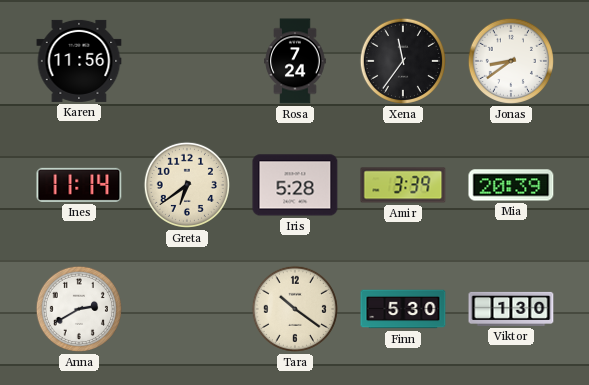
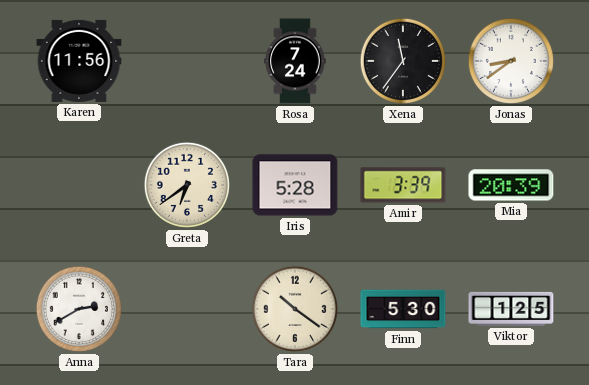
Ines: 11:14 -> none
Viktor: 1:30 -> 1:25
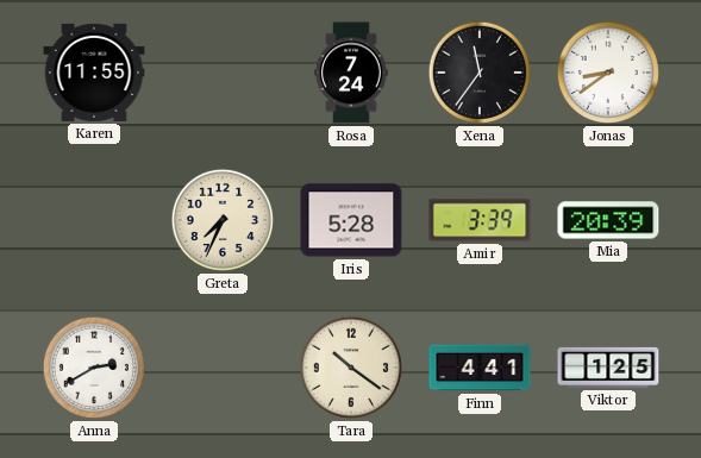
Karen: 11:56 -> 11:55
Greta: 6:39 -> 7:34
Finn: 5:30 -> 4:41
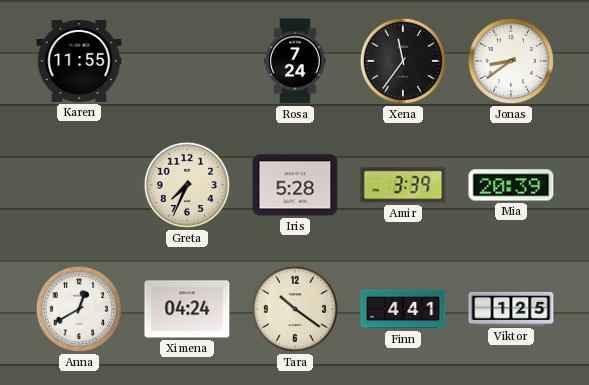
Anna: 2:40 -> 12:40
Ximena: none -> 04:24
